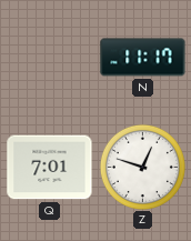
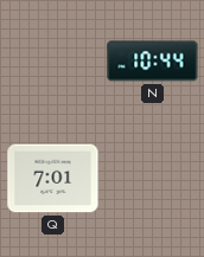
N: 11:17 -> 10:44
Z: 12:48 -> none
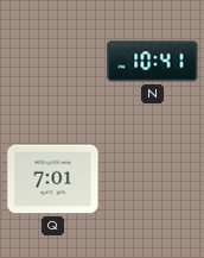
N: 10:44 -> 10:41
